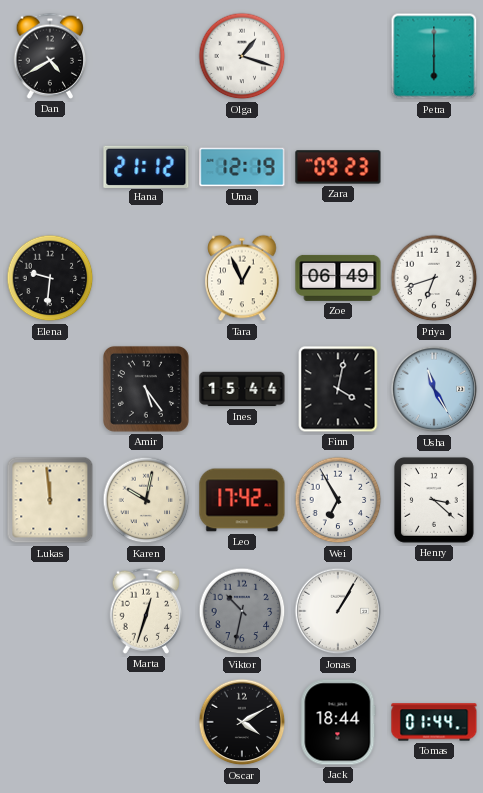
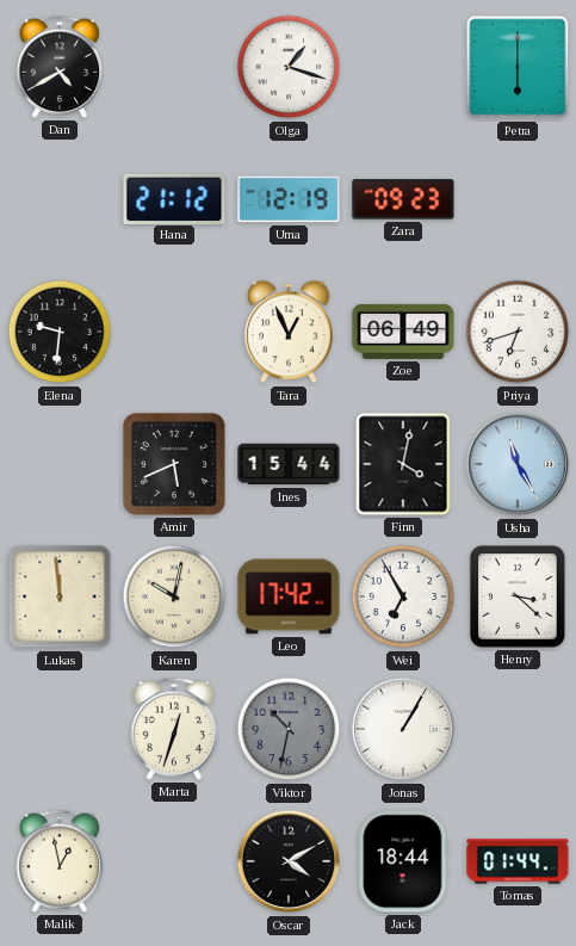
Amir: 5:24 -> 5:41
Malik: none -> 12:58
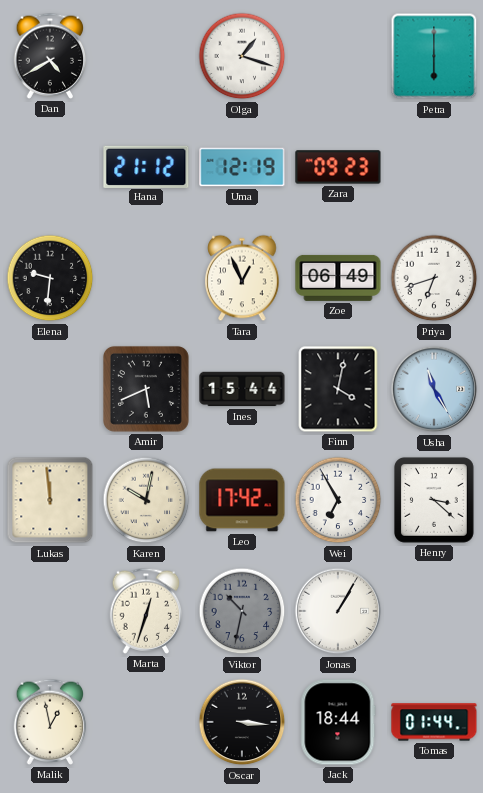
Oscar: 4:10 -> 3:16
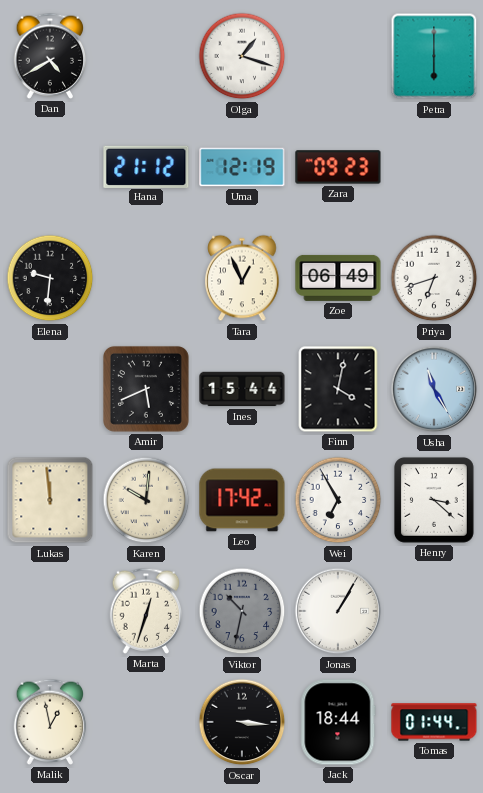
Karen: 10:02 -> 10:01
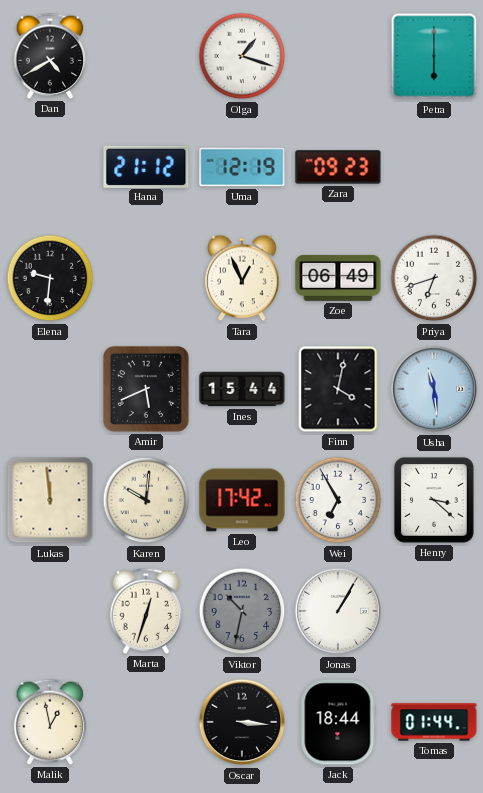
Usha: 11:25 -> 11:29
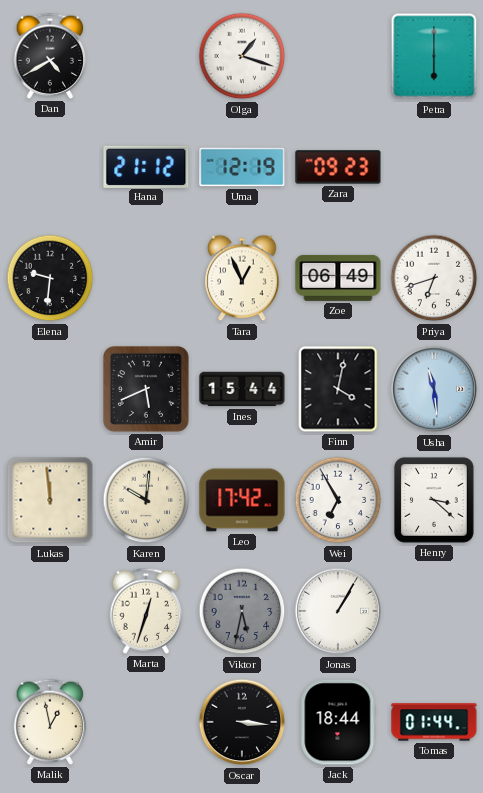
Viktor: 10:32 -> 5:32
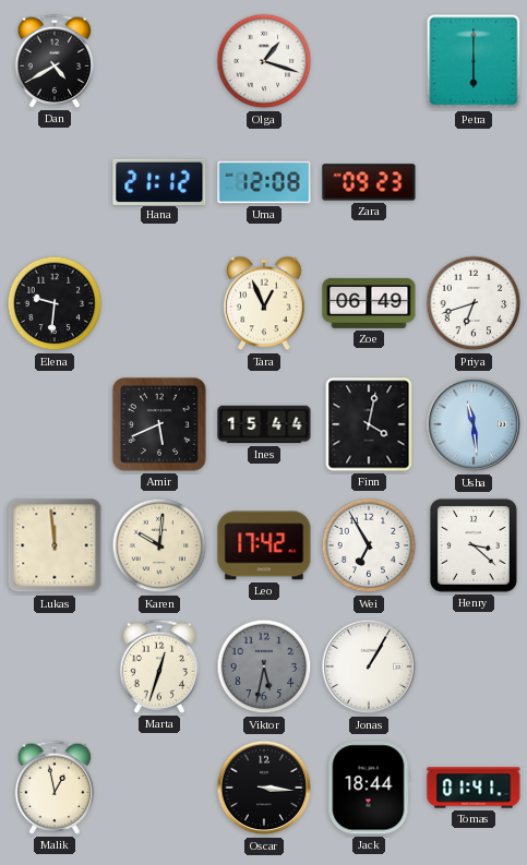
Uma: 12:19 -> 12:08
Tomas: 01:44 -> 01:41
